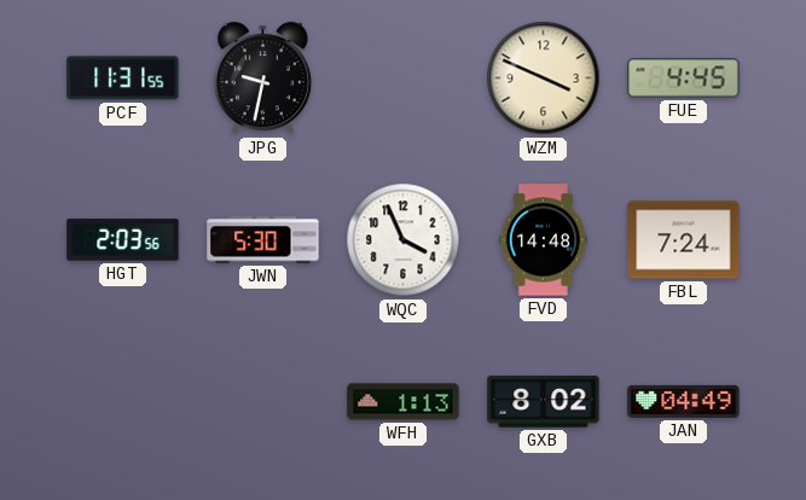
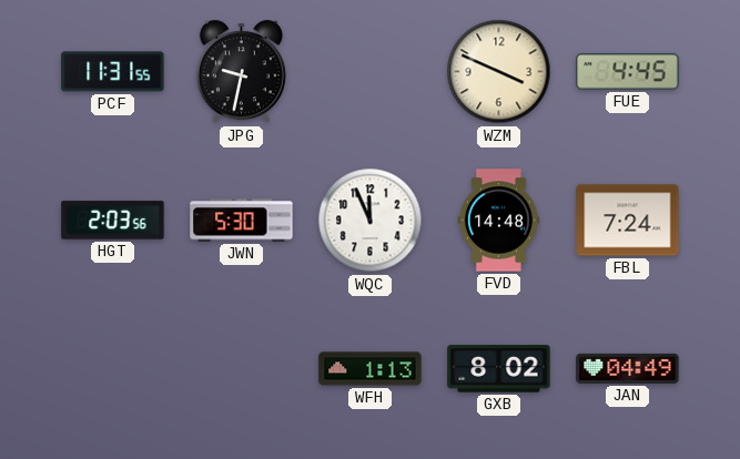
WQC: 3:56 -> 11:56
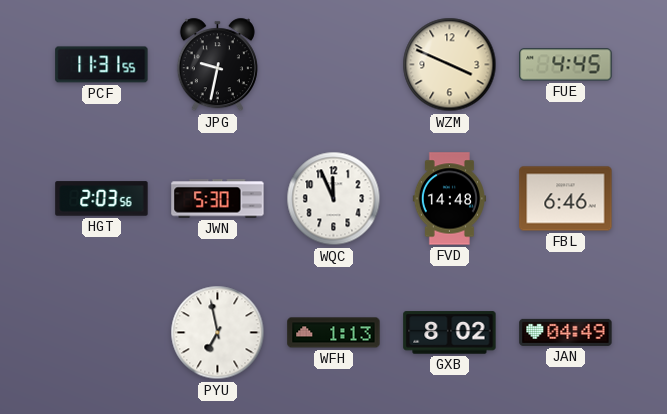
FBL: 7:24 -> 6:46
PYU: none -> 6:58
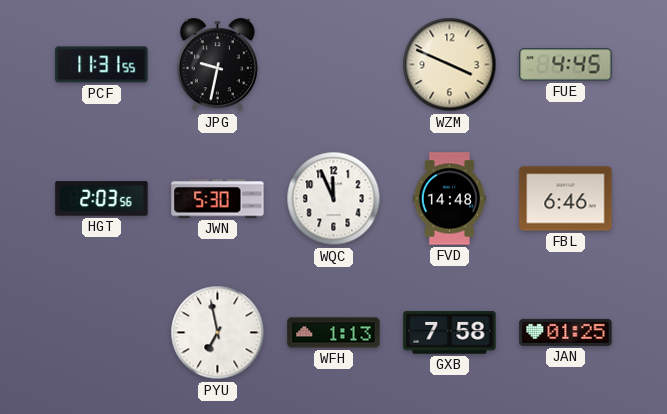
GXB: 8:02 -> 7:58
JAN: 04:49 -> 01:25
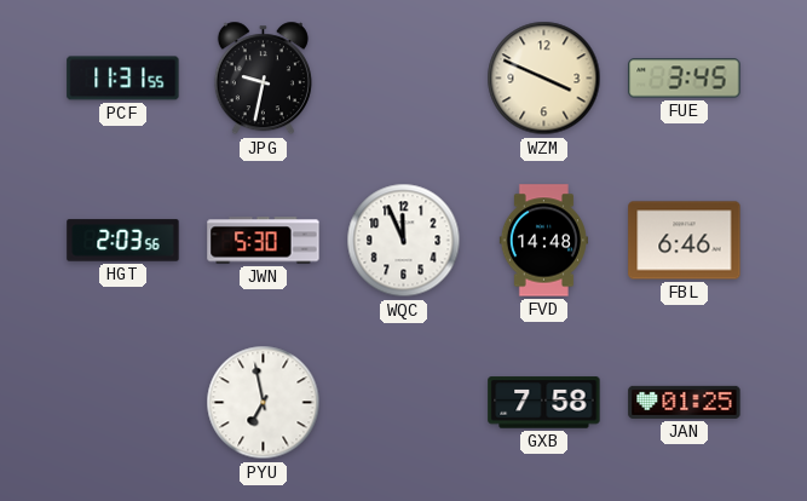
FUE: 4:45 -> 3:45
WFH: 1:13 -> none
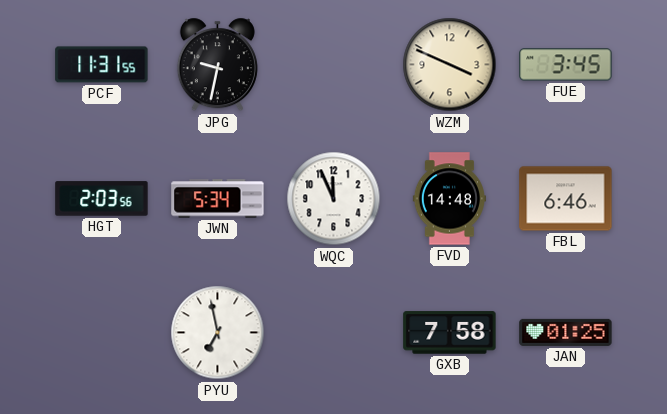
JWN: 5:30 -> 5:34
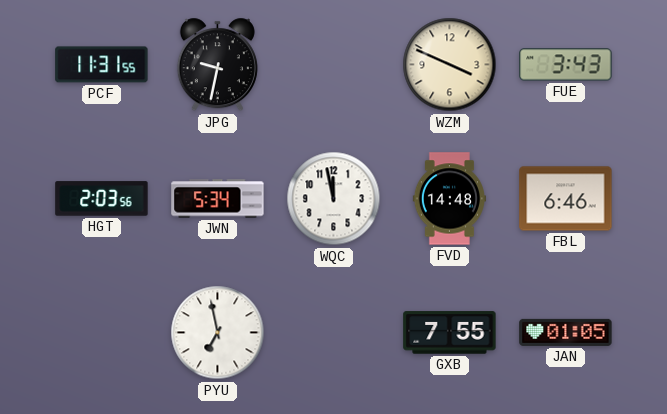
FUE: 3:45 -> 3:43
WQC: 11:56 -> 11:58
GXB: 7:58 -> 7:55
JAN: 01:25 -> 01:05
